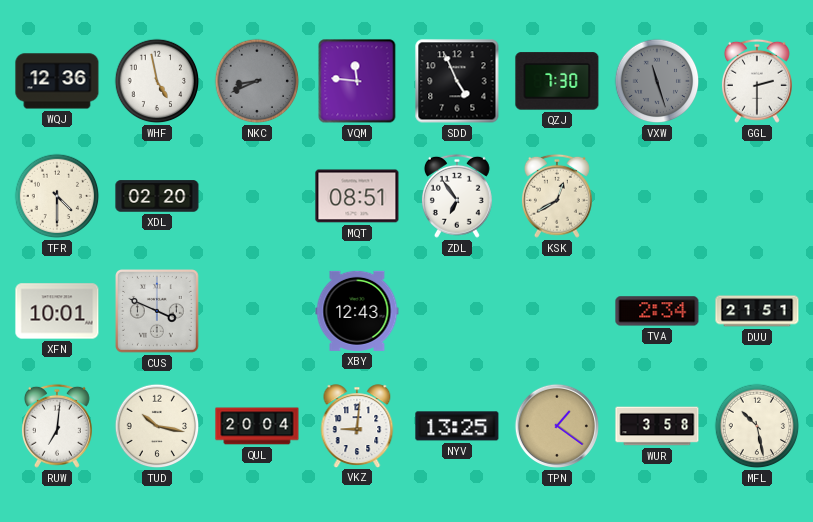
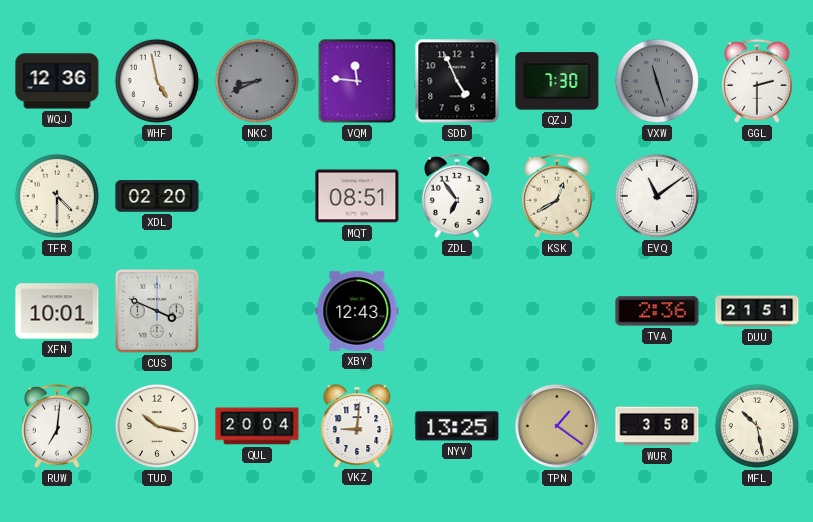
EVQ: none -> 11:09
TVA: 2:34 -> 2:36
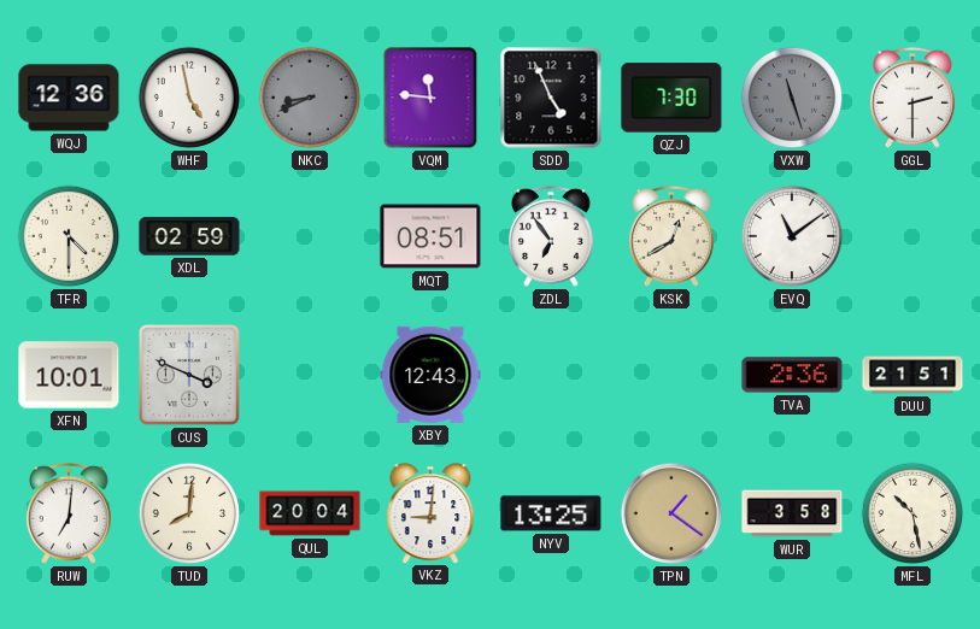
XDL: 02:20 -> 02:59
TUD: 10:17 -> 8:01
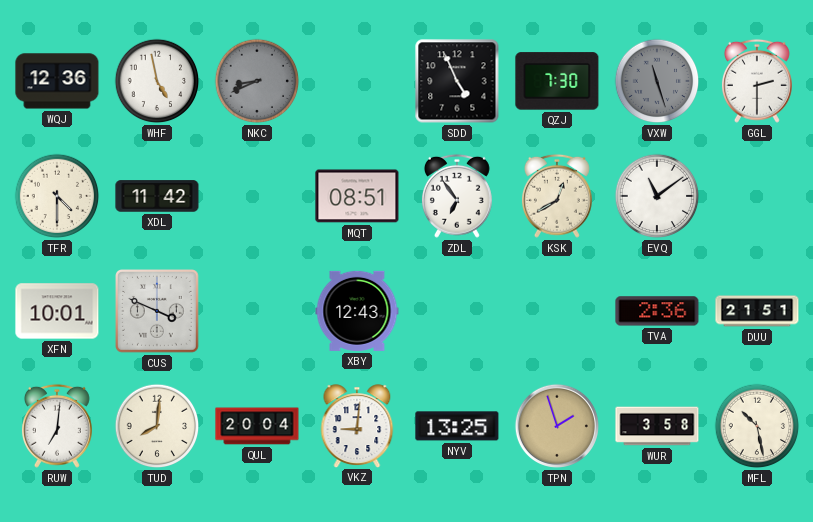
VQM: 11:46 -> none
XDL: 02:59 -> 11:42
TPN: 1:21 -> 1:57
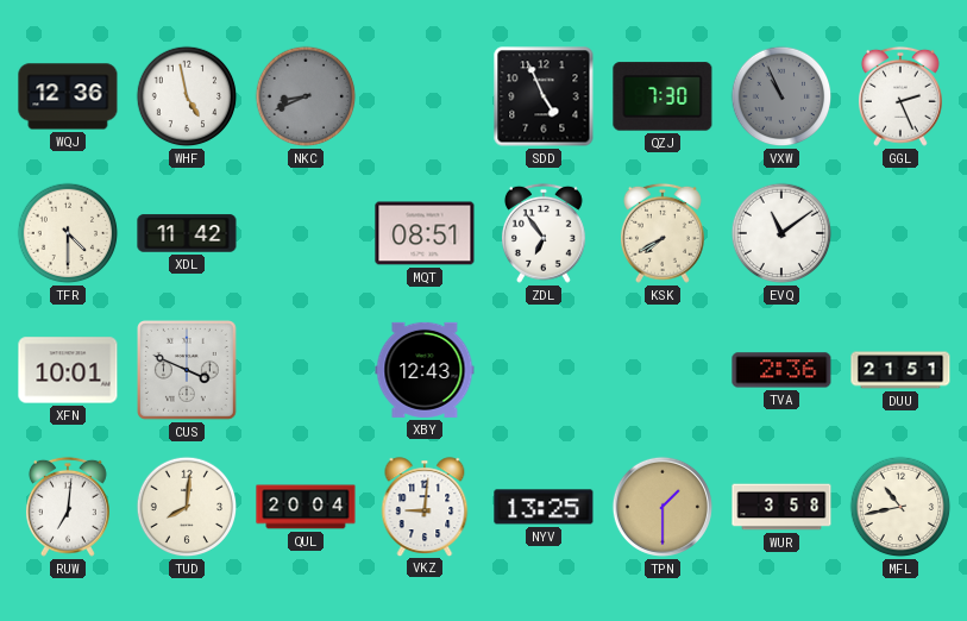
VXW: 11:27 -> 10:56
GGL: 2:30 -> 2:26
KSK: 12:40 -> 7:40
TPN: 1:57 -> 1:30
MFL: 10:28 -> 10:43
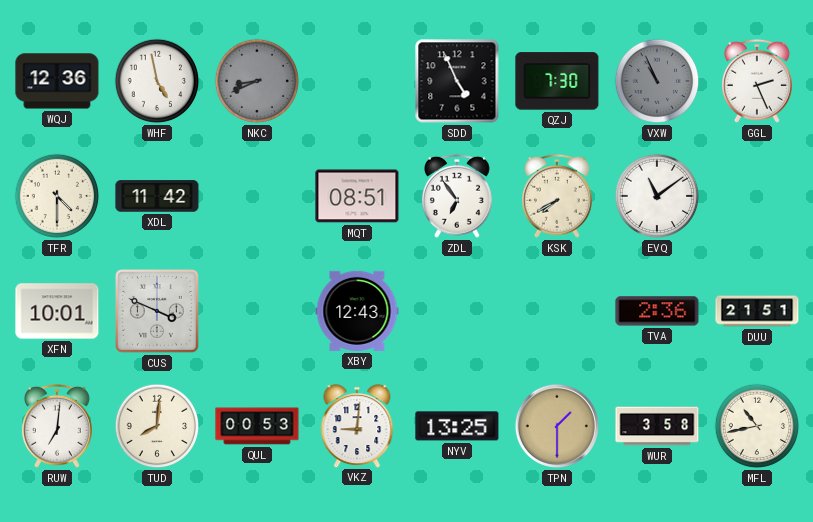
QUL: 20:04 -> 00:53
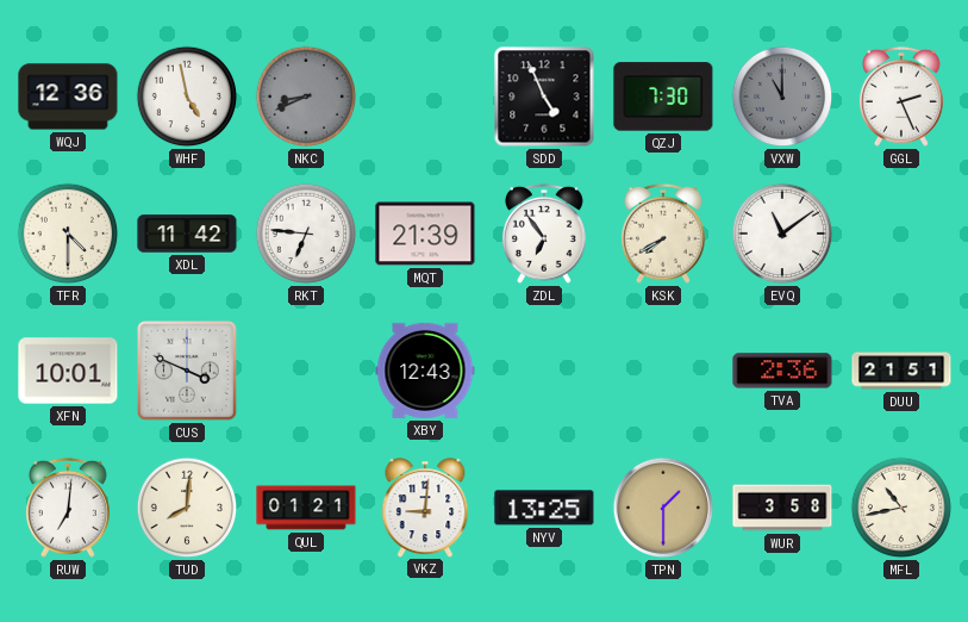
VXW: 10:56 -> 11:00
RKT: none -> 6:46
MQT: 08:51 -> 21:39
QUL: 00:53 -> 01:21
